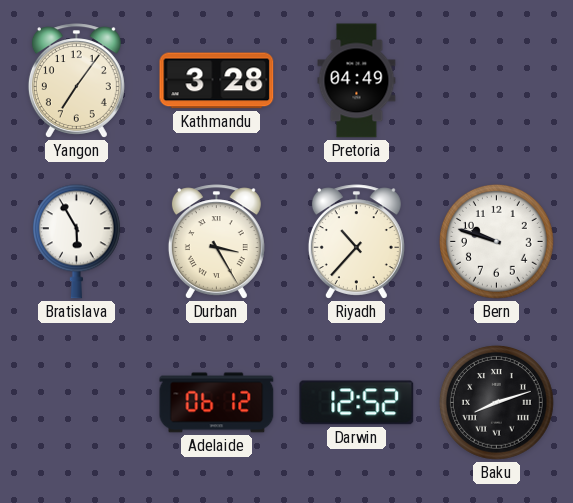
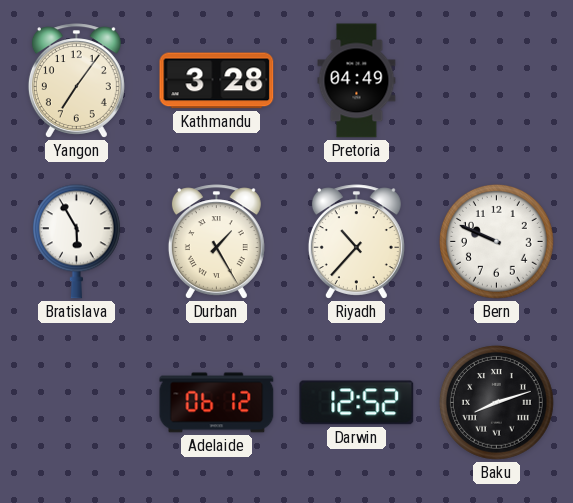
Durban: 3:25 -> 1:25
Bern: 9:48 -> 9:49
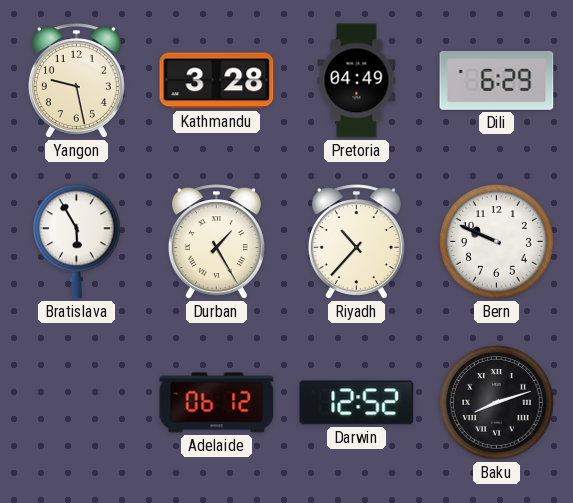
Yangon: 7:06 -> 9:28
Dili: none -> 6:29
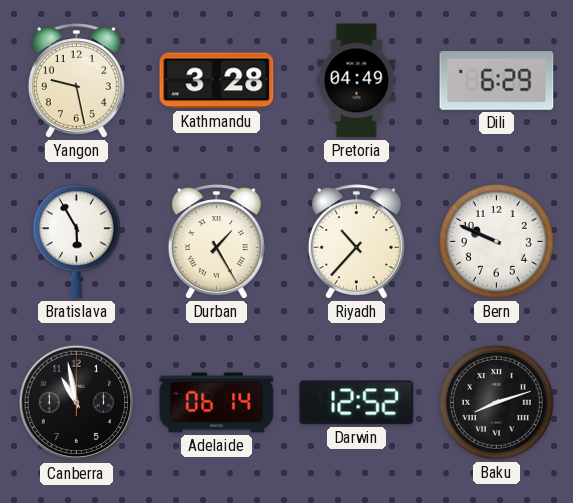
Canberra: none -> 10:58
Adelaide: 06:12 -> 06:14
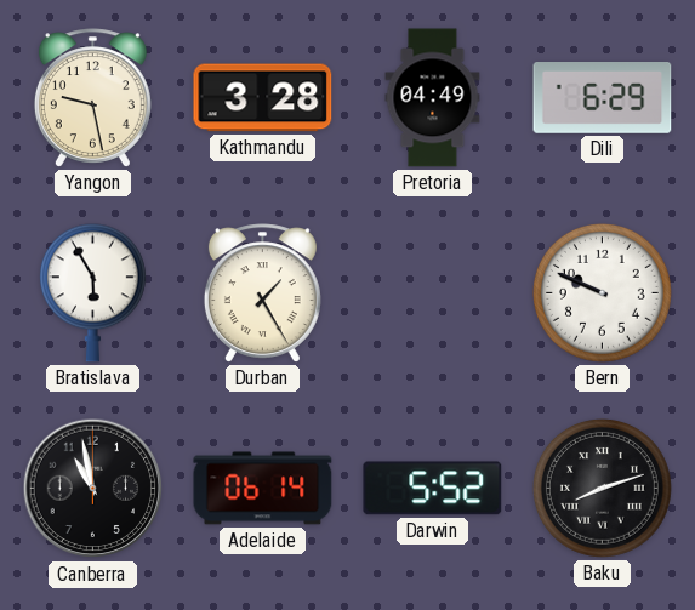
Riyadh: 10:37 -> none
Darwin: 12:52 -> 5:52
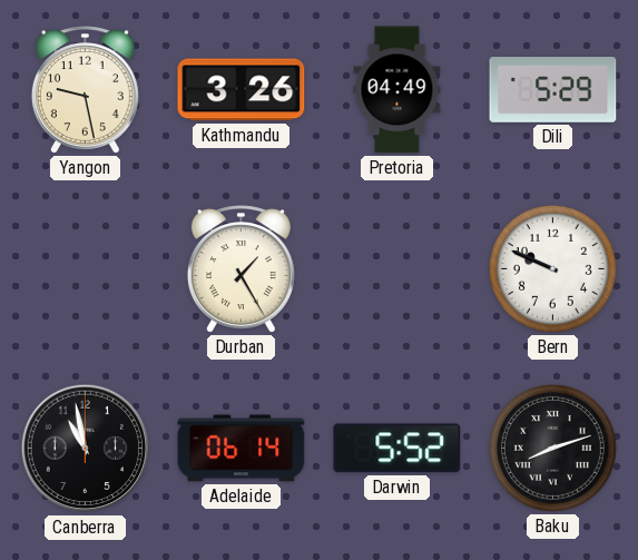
Kathmandu: 3:28 -> 3:26
Dili: 6:29 -> 5:29
Bratislava: 5:55 -> none
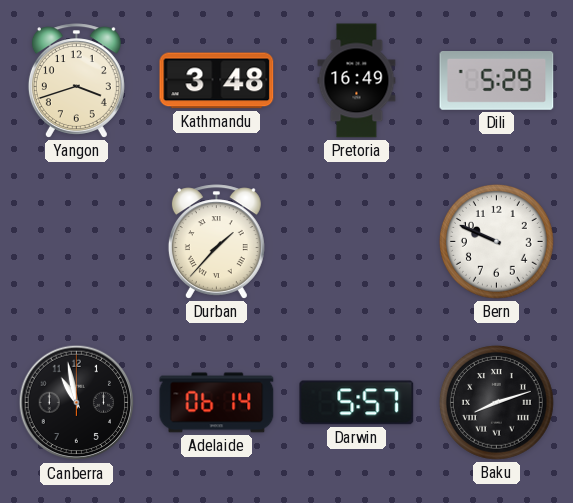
Yangon: 9:28 -> 3:42
Kathmandu: 3:26 -> 3:48
Pretoria: 04:49 -> 16:49
Durban: 1:25 -> 1:37
Darwin: 5:52 -> 5:57
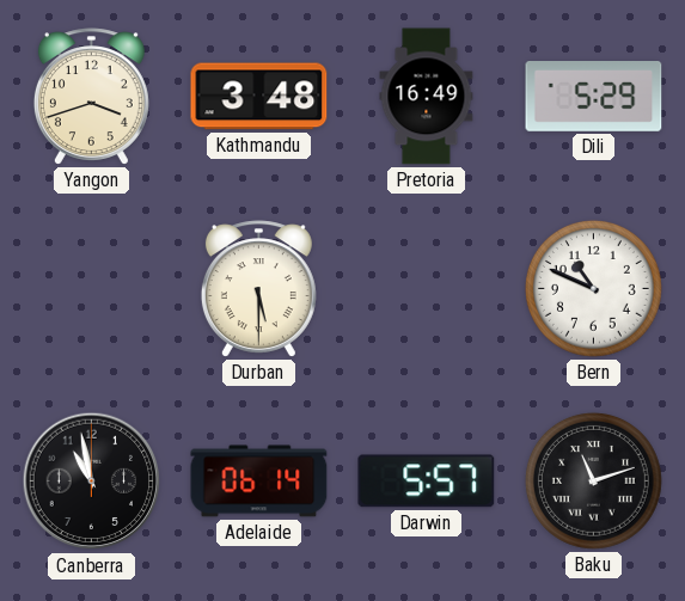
Durban: 1:37 -> 5:30
Bern: 9:49 -> 10:49
Baku: 8:12 -> 11:12
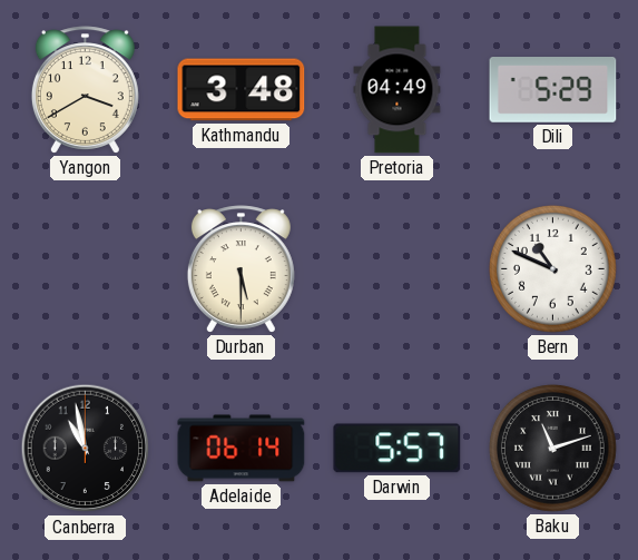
Yangon: 3:42 -> 3:40
Pretoria: 16:49 -> 04:49
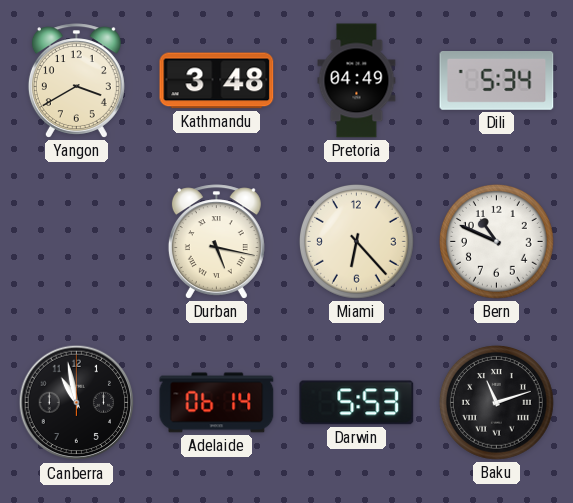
Dili: 5:29 -> 5:34
Durban: 5:30 -> 5:17
Miami: none -> 6:23
Darwin: 5:57 -> 5:53
